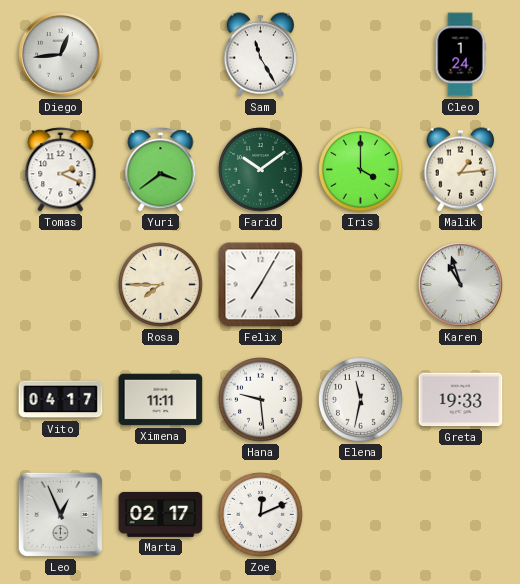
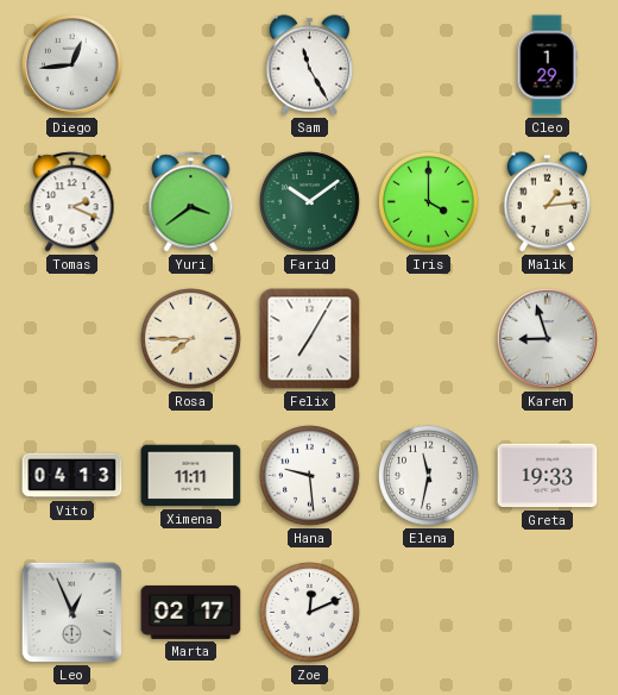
Cleo: 1:24 -> 1:29
Karen: 10:57 -> 8:57
Vito: 04:17 -> 04:13
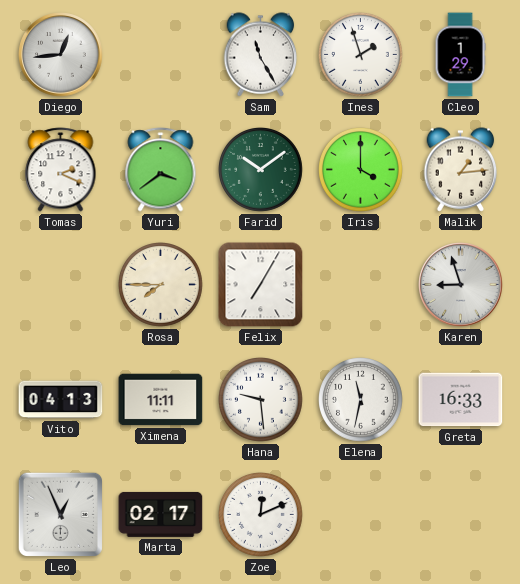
Ines: none -> 1:57
Greta: 19:33 -> 16:33
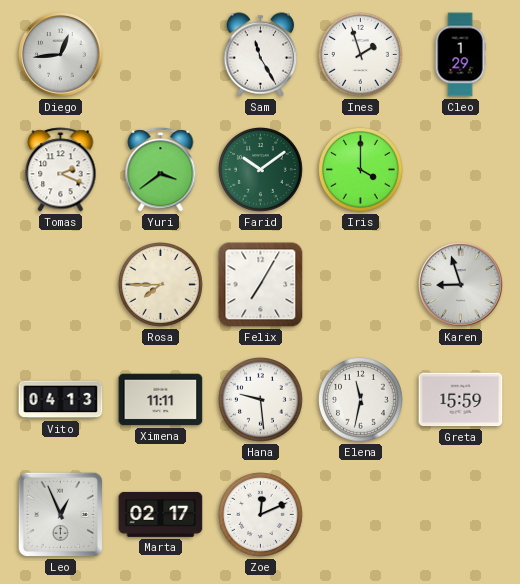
Malik: 1:14 -> none
Greta: 16:33 -> 15:59
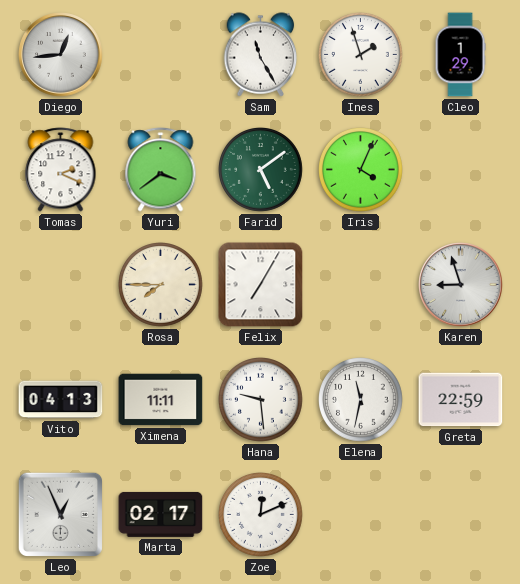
Farid: 10:09 -> 5:09
Iris: 4:00 -> 4:04
Greta: 15:59 -> 22:59
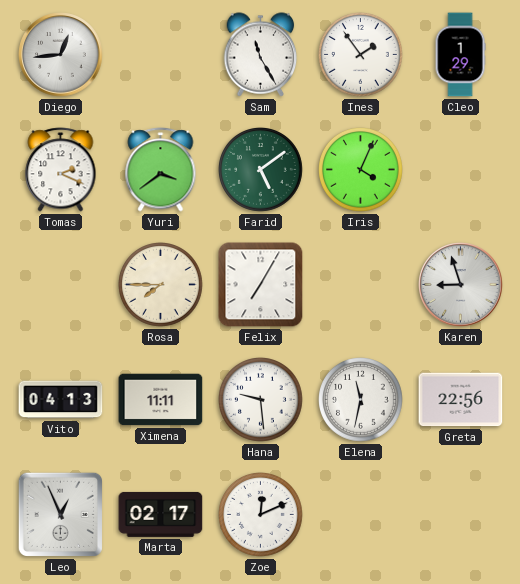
Ines: 1:57 -> 1:54
Greta: 22:59 -> 22:56
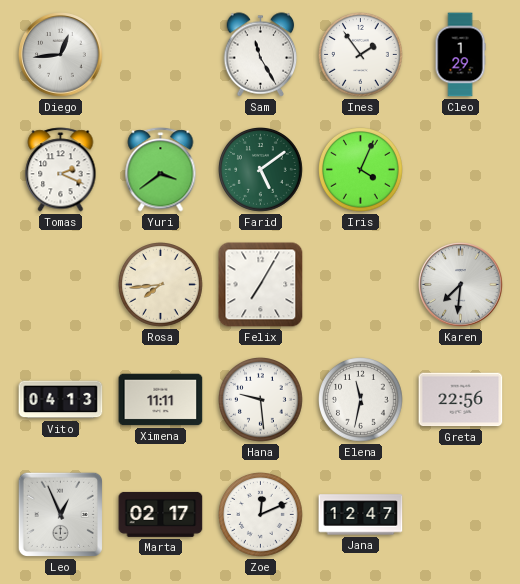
Rosa: 7:45 -> 7:44
Karen: 8:57 -> 7:31
Jana: none -> 12:47
